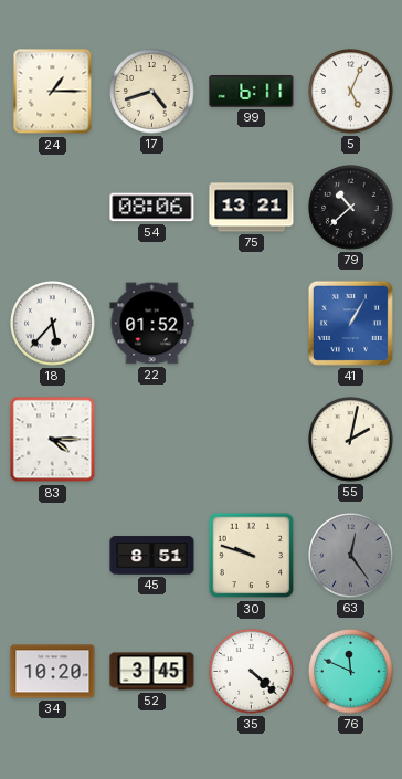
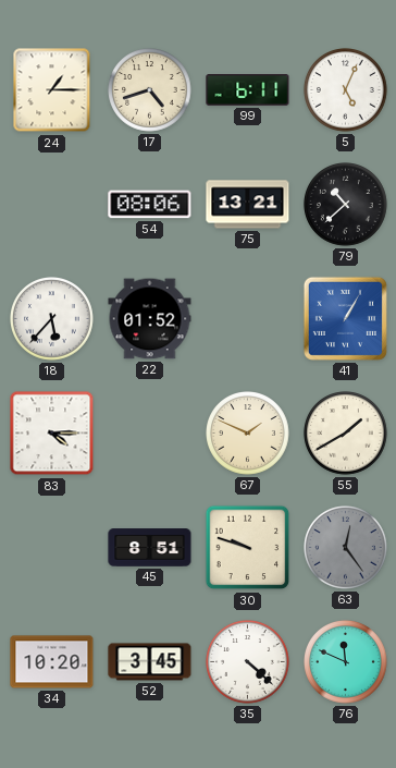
67: none -> 1:49
55: 2:02 -> 1:40
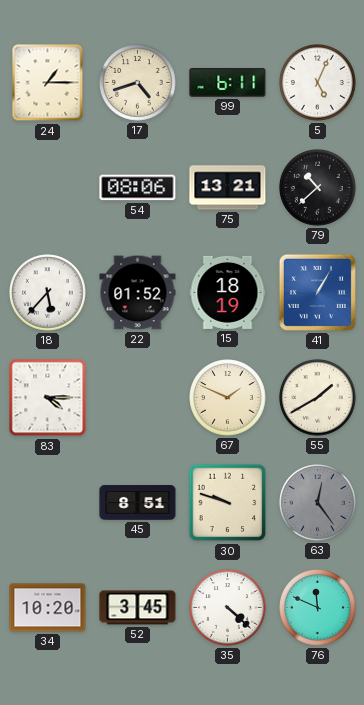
15: none -> 18:19
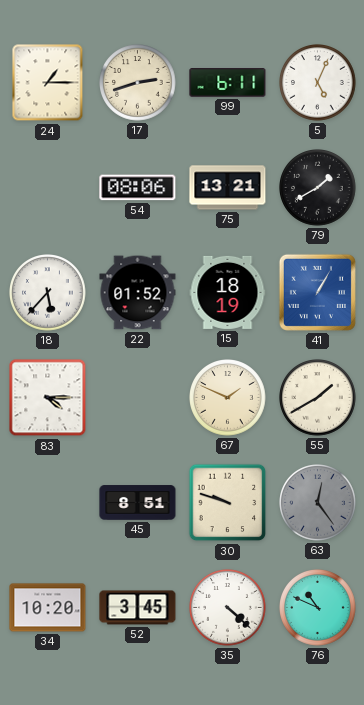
17: 4:42 -> 2:42
79: 10:38 -> 1:40
76: 11:49 -> 10:49
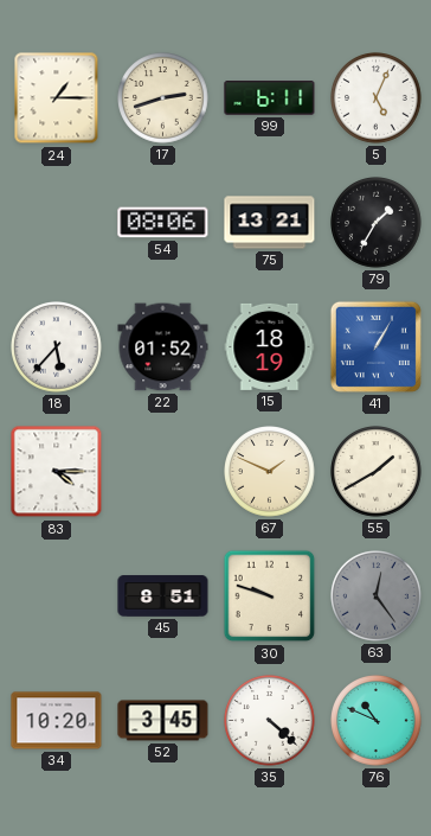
79: 1:40 -> 1:35
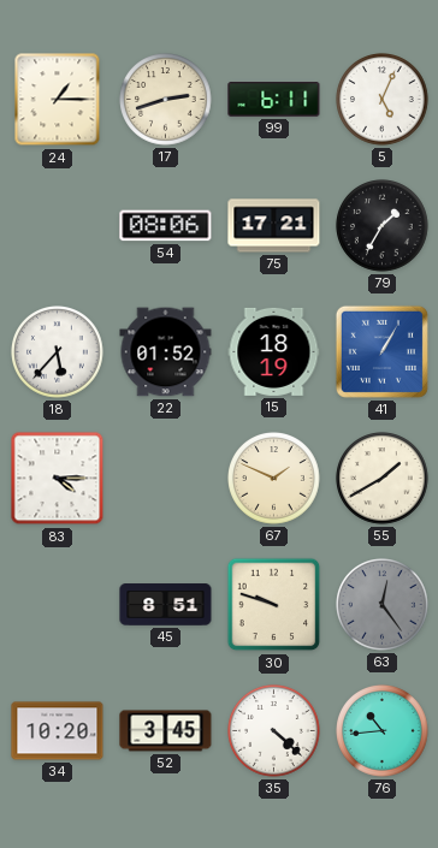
75: 13:21 -> 17:21
76: 10:49 -> 10:44
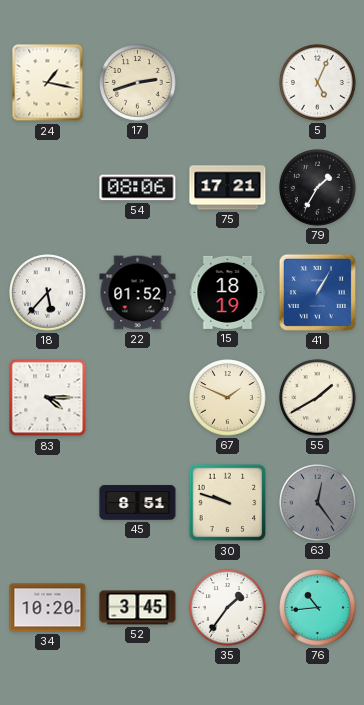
24: 1:15 -> 1:17
99: 6:11 -> none
35: 4:22 -> 1:36
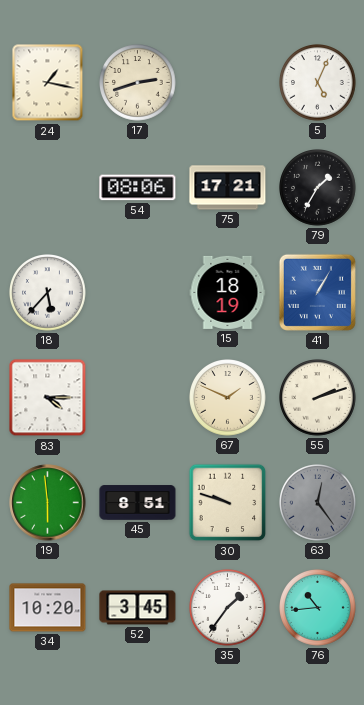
22: 01:52 -> none
55: 1:40 -> 2:12
19: none -> 5:59
